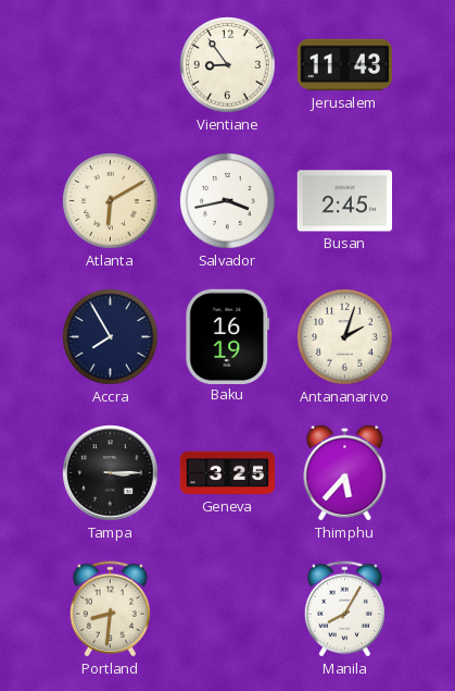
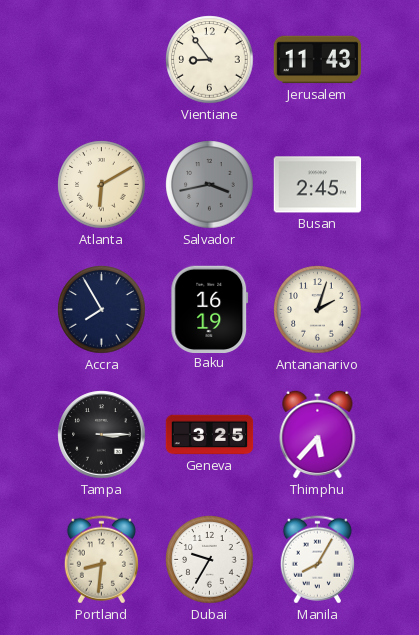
Salvador dial: white -> grey
Dubai: none -> 9:35
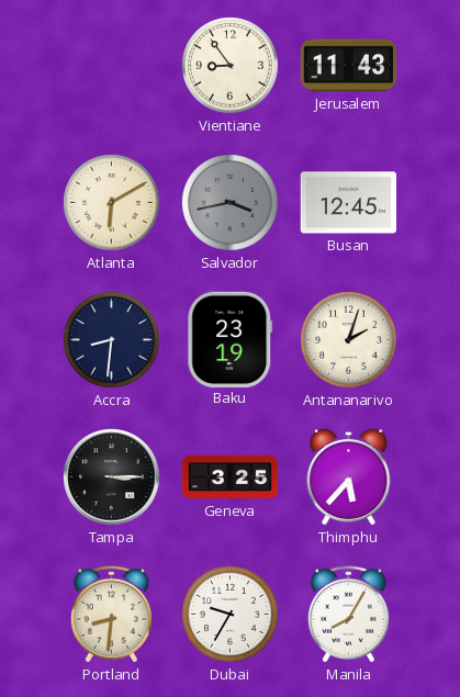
Busan: 2:45 -> 12:45
Accra: 7:55 -> 8:31
Baku: 16:19 -> 23:19
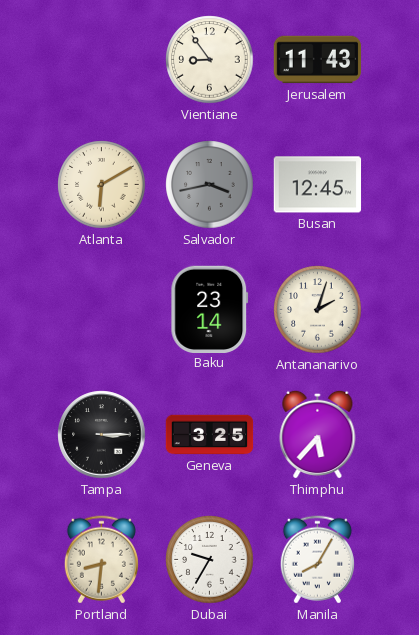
Accra: 8:31 -> none
Baku: 23:19 -> 23:14
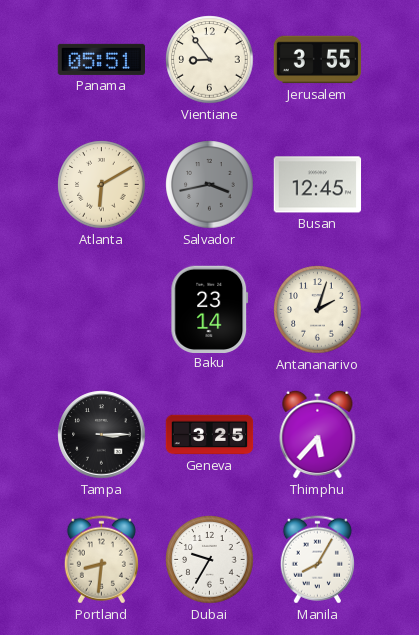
Panama: none -> 05:51
Jerusalem: 11:43 -> 3:55
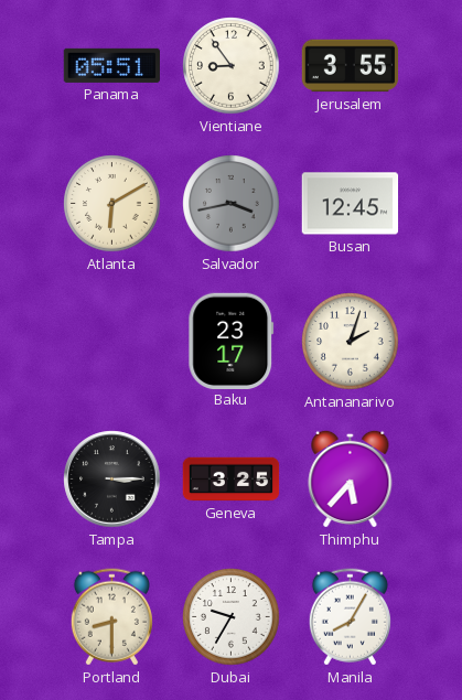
Baku: 23:14 -> 23:17
Portland: 8:31 -> 8:30
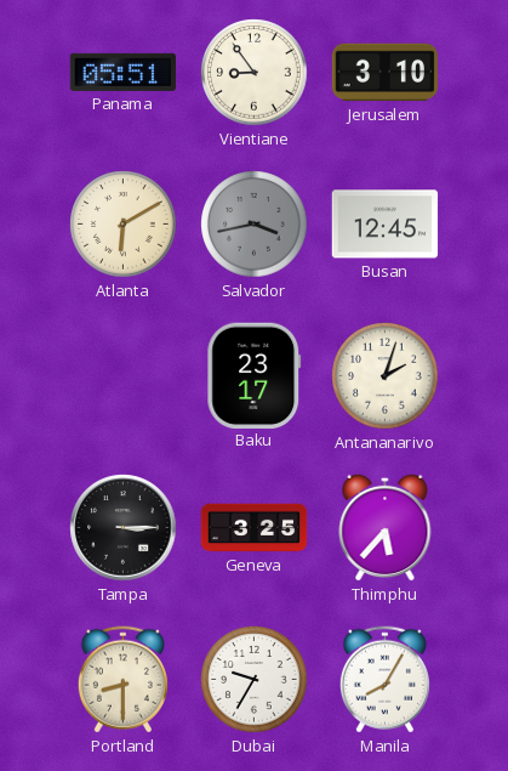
Jerusalem: 3:55 -> 3:10
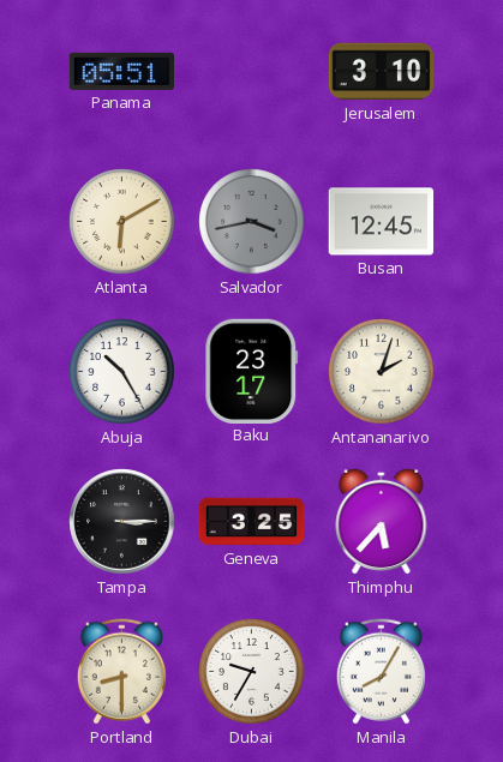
Vientiane: 8:54 -> none
Abuja: none -> 10:25
